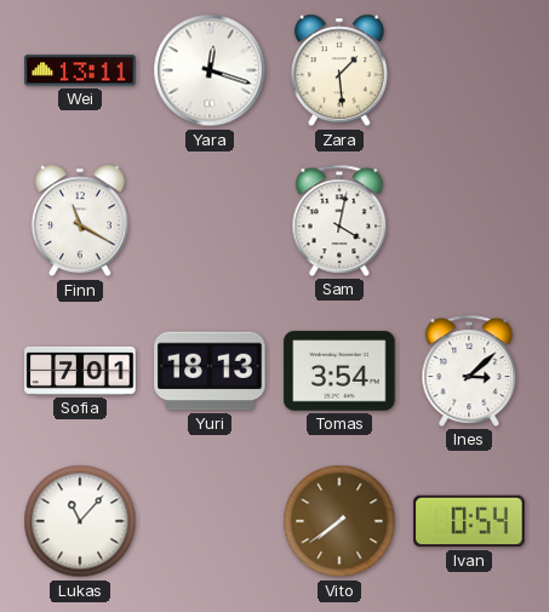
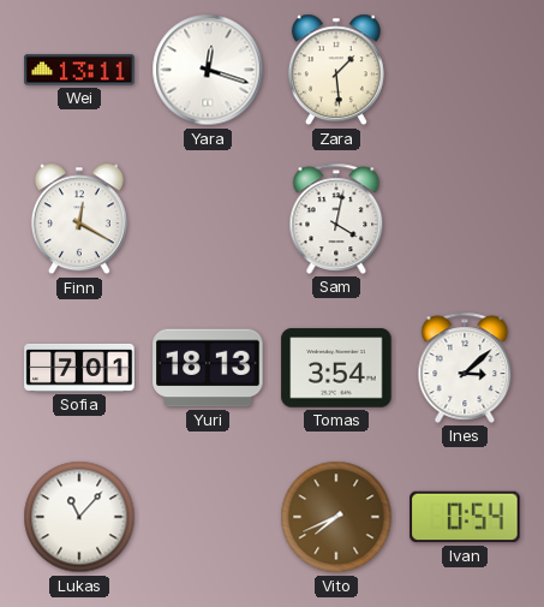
Finn: 11:20 -> 12:20
Vito: 7:39 -> 7:41
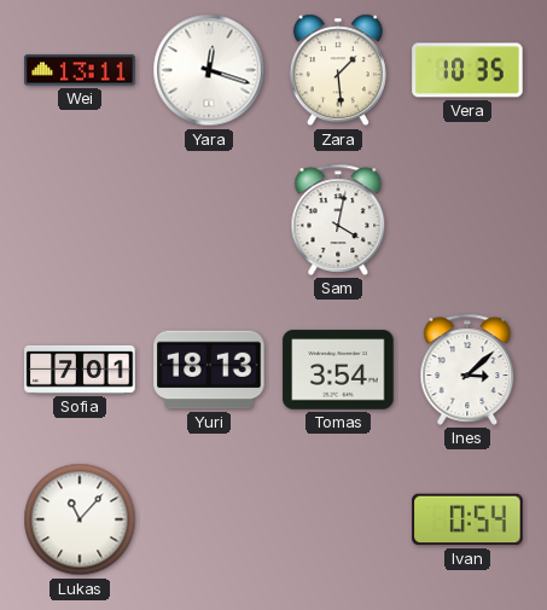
Vera: none -> 10:35
Finn: 12:20 -> none
Vito: 7:41 -> none
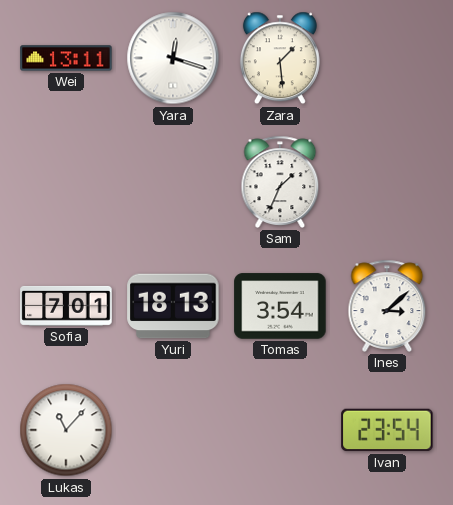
Vera: 10:35 -> none
Sam: 4:02 -> 1:34
Ivan: 0:54 -> 23:54
